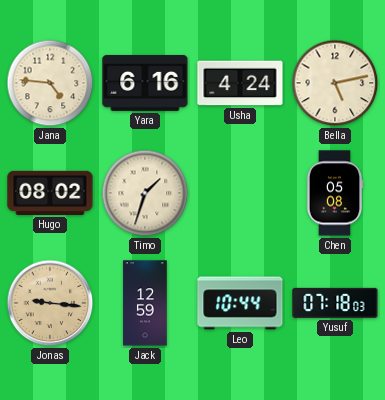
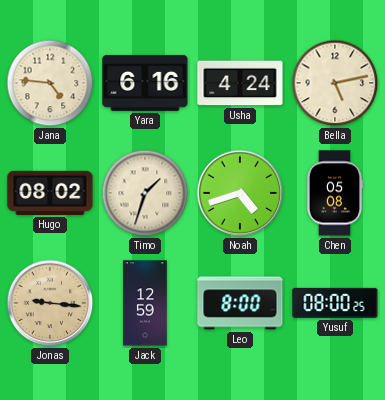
Noah: none -> 4:42
Leo: 10:44 -> 8:00
Yusuf: 07:18 -> 08:00
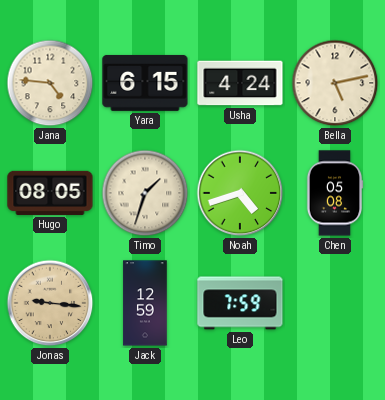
Yara: 6:16 -> 6:15
Hugo: 08:02 -> 08:05
Leo: 8:00 -> 7:59
Yusuf: 08:00 -> none
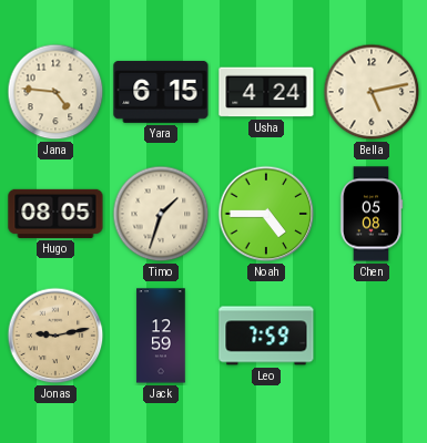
Noah: 4:42 -> 4:45
Jonas: 9:16 -> 9:13
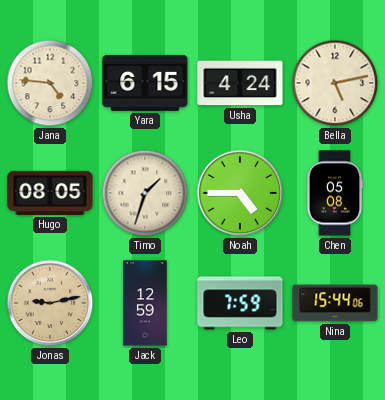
Nina: none -> 15:44
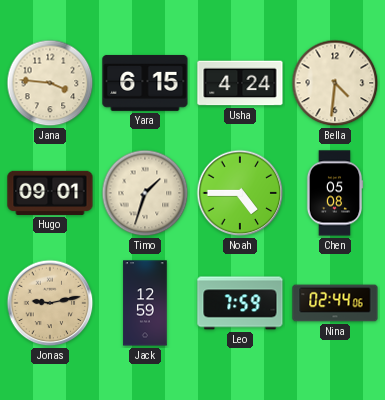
Jana: 4:46 -> 3:46
Bella: 5:13 -> 4:31
Hugo: 08:05 -> 09:01
Nina: 15:44 -> 02:44
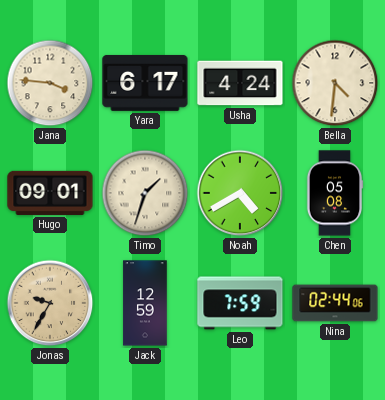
Yara: 6:15 -> 6:17
Noah: 4:45 -> 4:40
Jonas: 9:13 -> 9:35
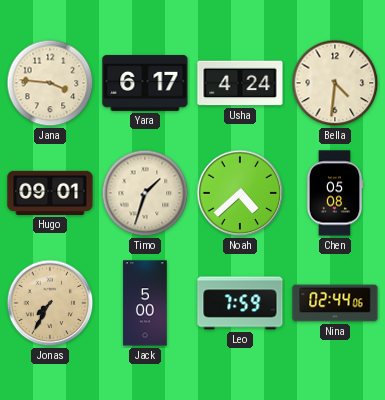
Noah: 4:40 -> 4:38
Jonas: 9:35 -> 7:35
Jack: 12:59 -> 5:00
